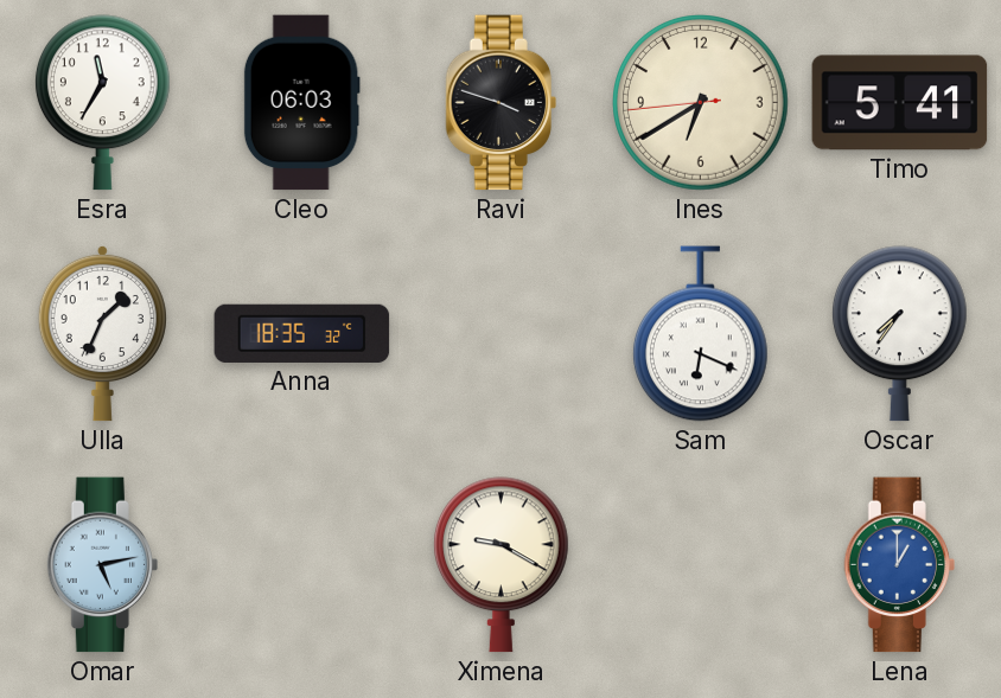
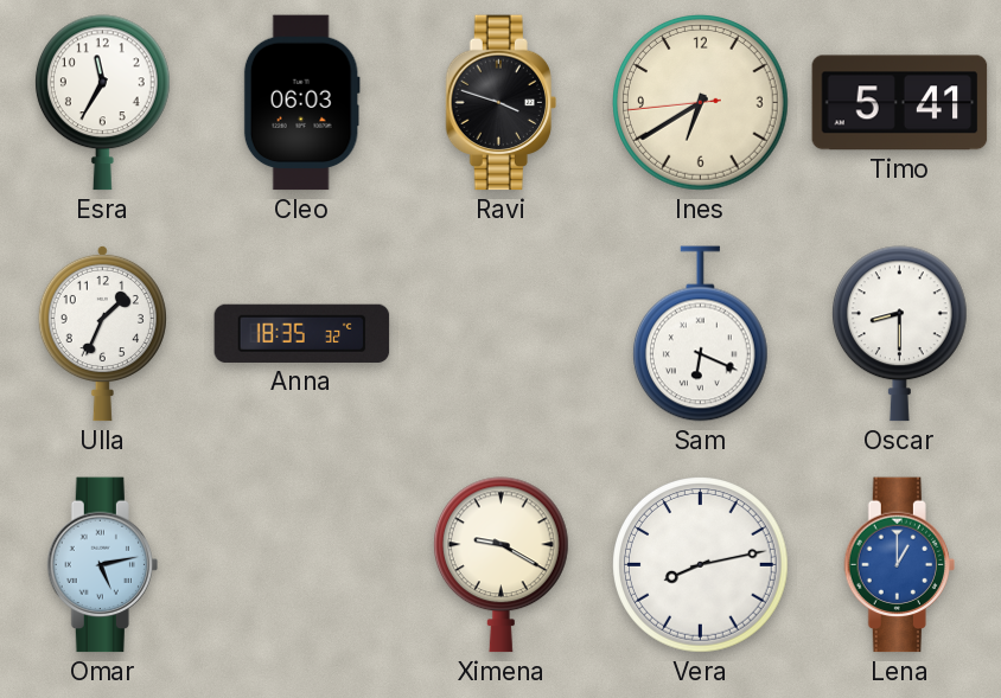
Oscar: 7:36 -> 8:30
Vera: none -> 8:13
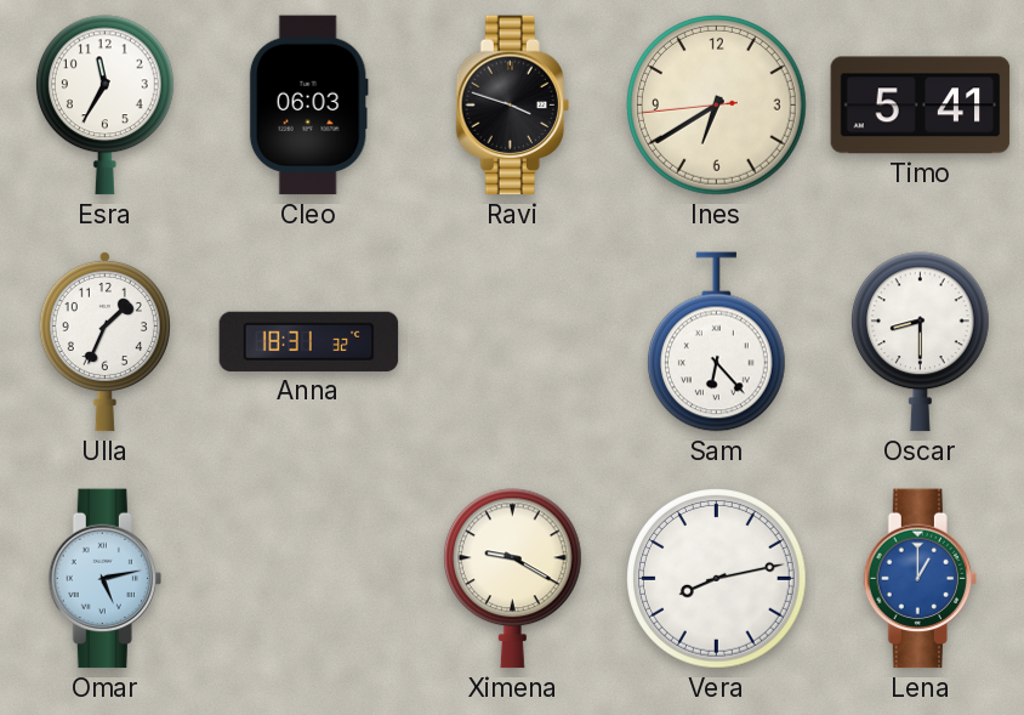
Anna: 18:35 -> 18:31
Sam: 6:19 -> 6:23
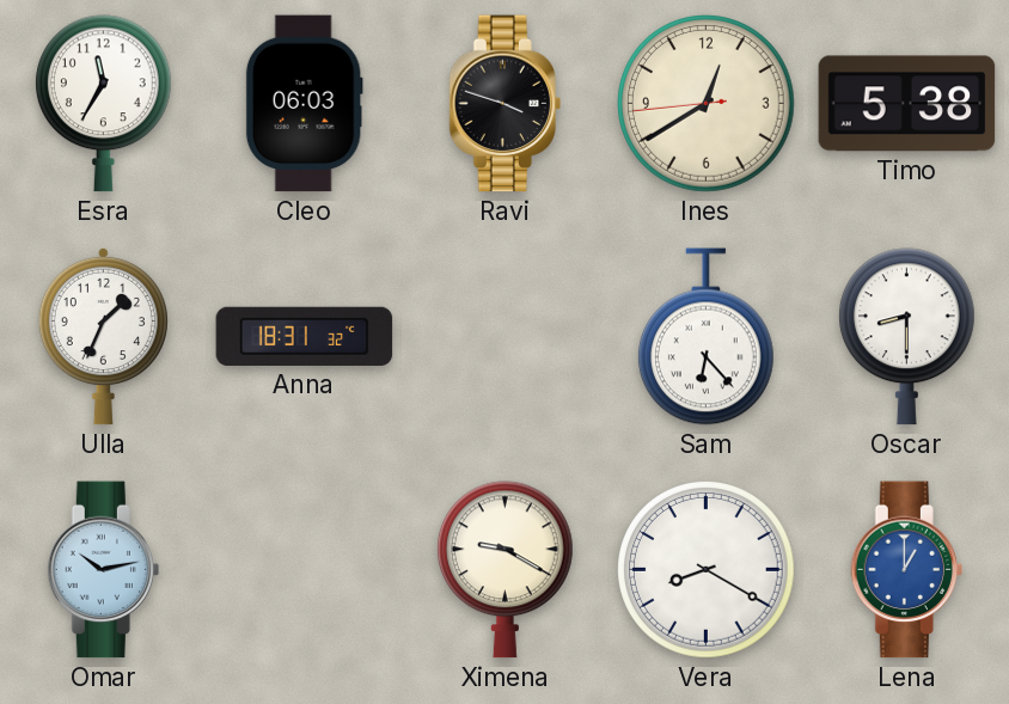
Ines: 6:39 -> 12:39
Timo: 5:41 -> 5:38
Omar: 5:13 -> 10:13
Vera: 8:13 -> 8:20
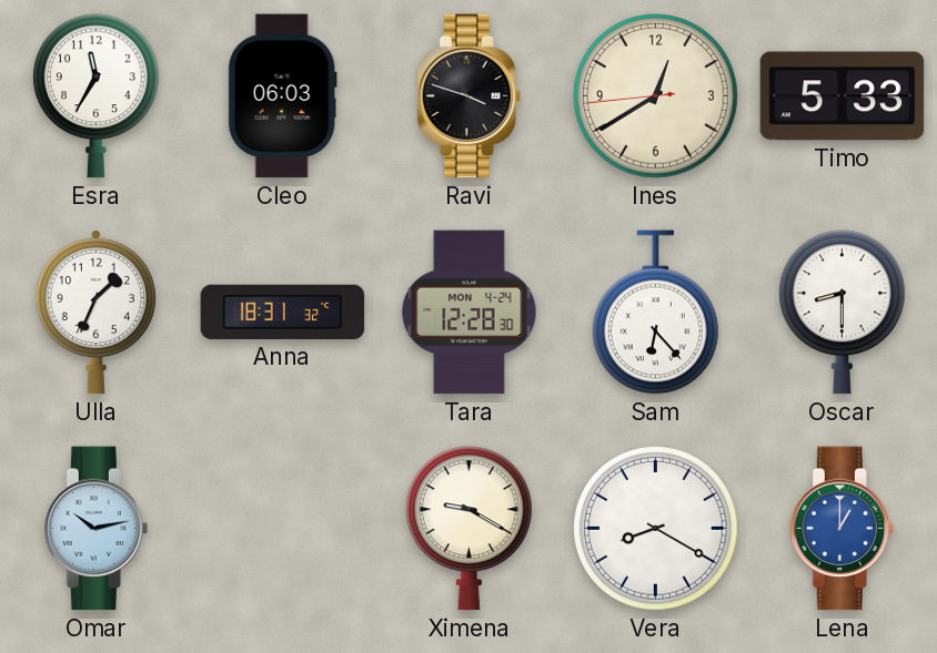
Timo: 5:38 -> 5:33
Tara: none -> 12:28
